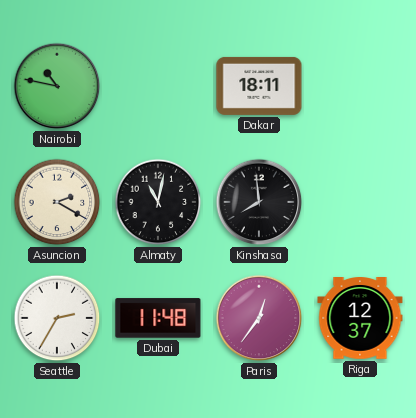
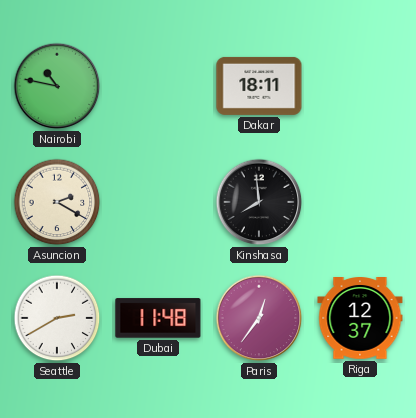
Almaty: 11:02 -> none
Seattle: 2:35 -> 2:40
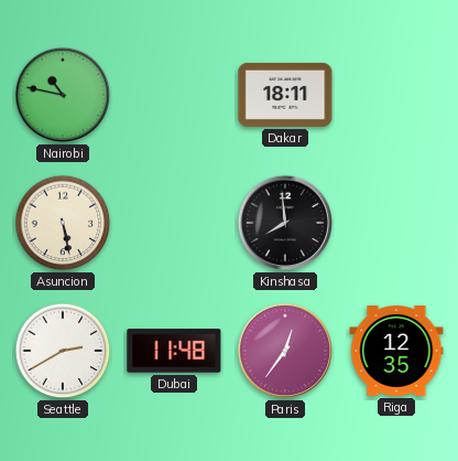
Asuncion: 2:20 -> 5:28
Riga: 12:37 -> 12:35
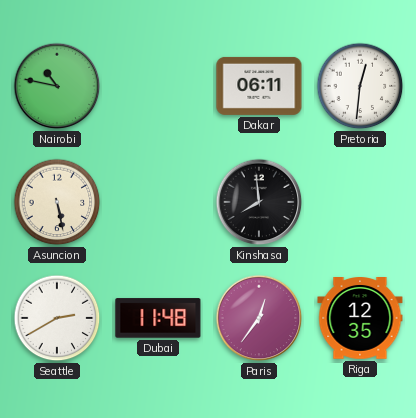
Dakar: 18:11 -> 06:11
Pretoria: none -> 12:31
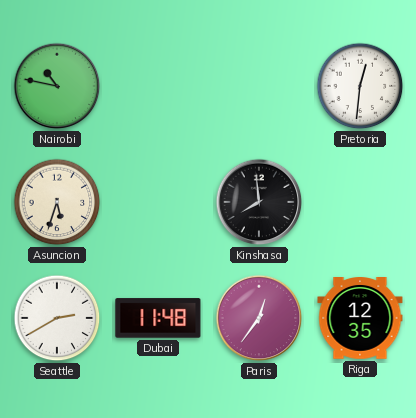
Dakar: 06:11 -> none
Asuncion: 5:28 -> 5:33
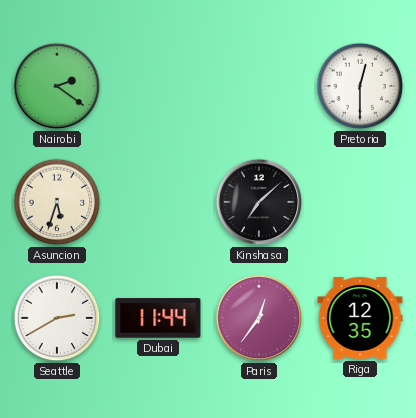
Nairobi: 10:47 -> 2:21
Pretoria: 12:31 -> 12:30
Kinshasa: 7:59 -> 7:08
Dubai: 11:48 -> 11:44
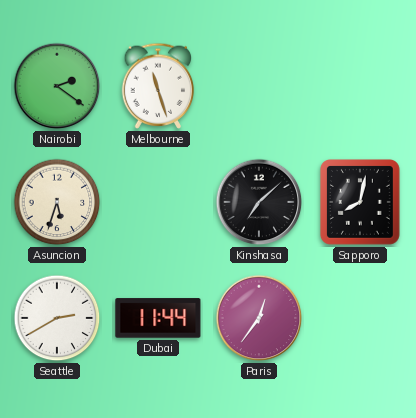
Melbourne: none -> 11:27
Pretoria: 12:30 -> none
Sapporo: none -> 8:02
Riga: 12:35 -> none
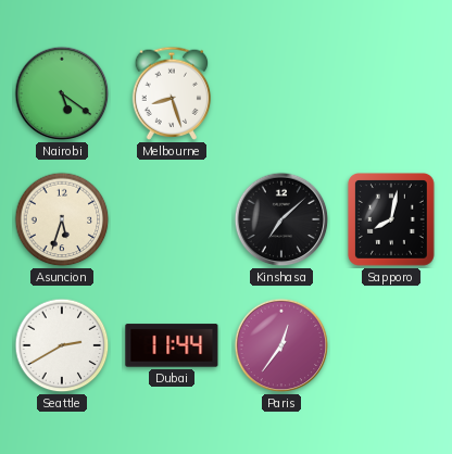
Nairobi: 2:21 -> 5:21
Melbourne: 11:27 -> 8:27
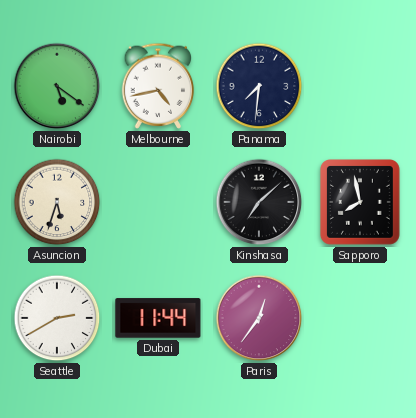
Melbourne: 8:27 -> 4:43
Panama: none -> 7:31
Sapporo: 8:02 -> 7:58
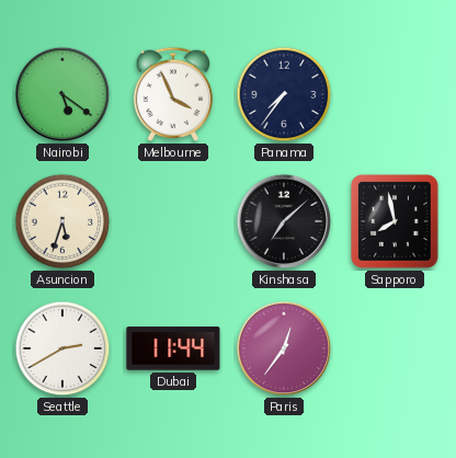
Melbourne: 4:43 -> 3:56
Panama: 7:31 -> 7:36
